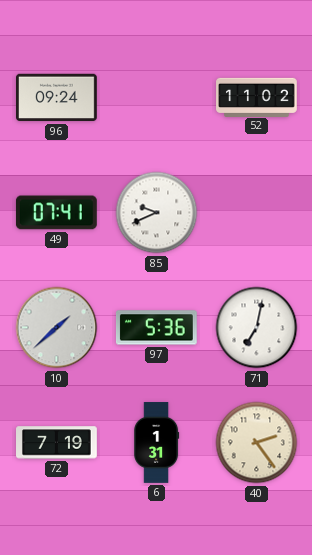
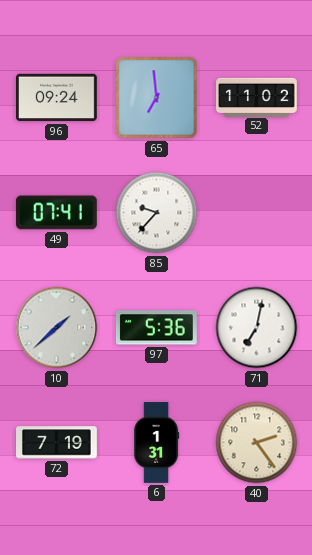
65: none -> 6:59
85: 9:41 -> 9:37
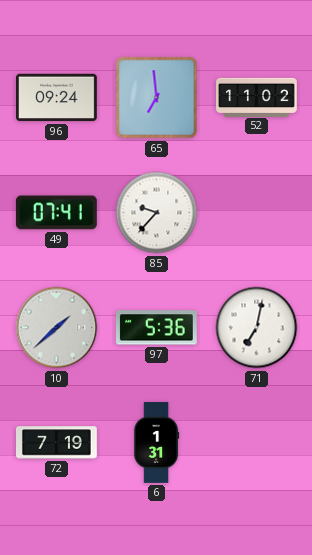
40: 2:24 -> none
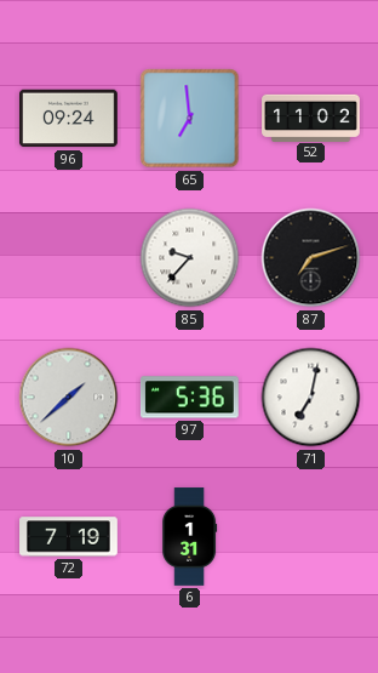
49: 07:41 -> none
87: none -> 7:12
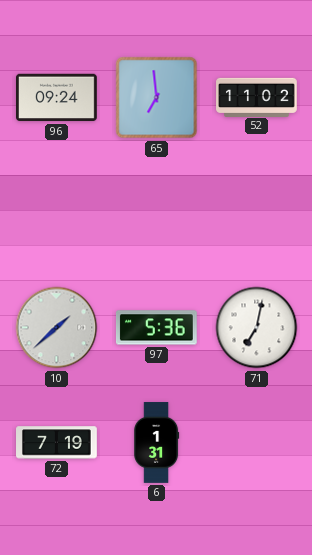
85: 9:37 -> none
87: 7:12 -> none
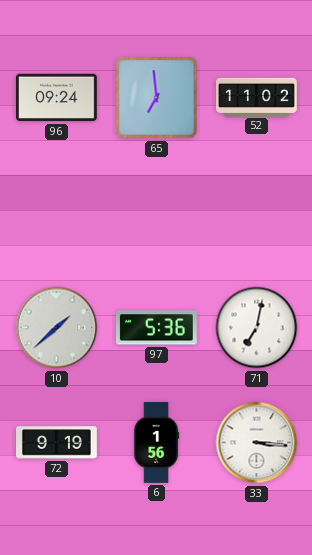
72: 7:19 -> 9:19
6: 1:31 -> 1:56
33: none -> 3:16
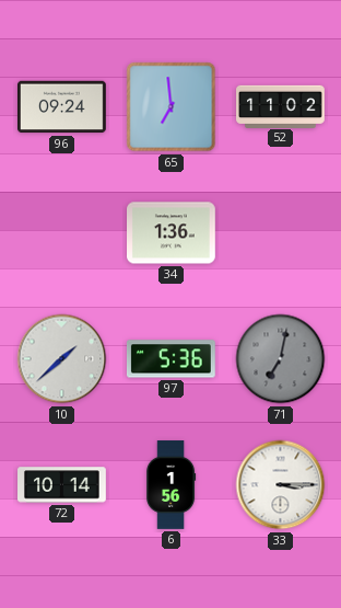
34: none -> 1:36
71 dial: white -> grey
72: 9:19 -> 10:14
33: 3:16 -> 3:15
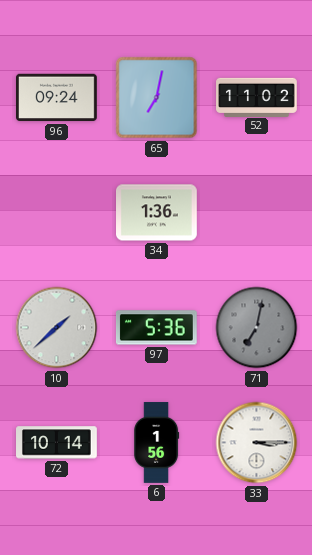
65: 6:59 -> 7:02
